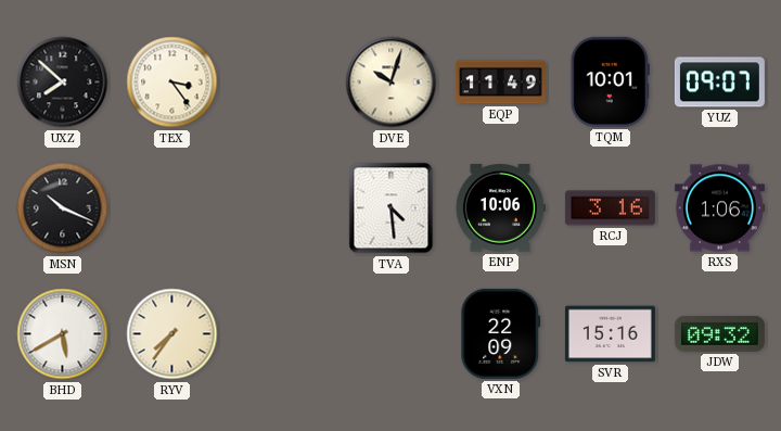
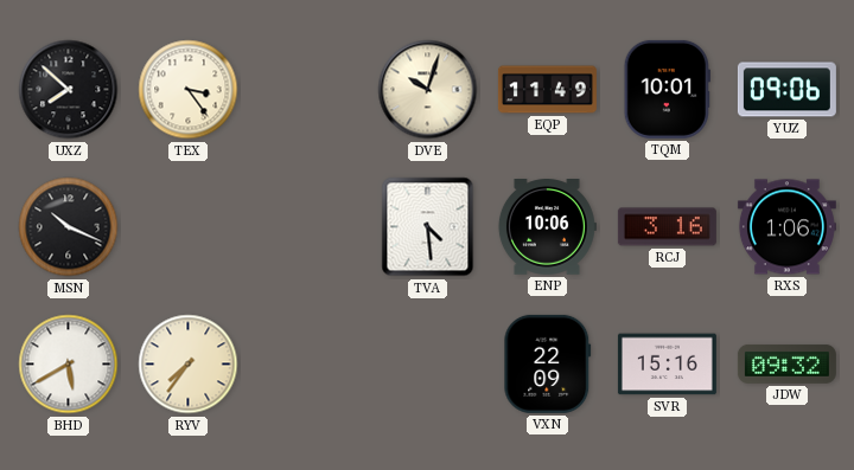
YUZ: 09:07 -> 09:06
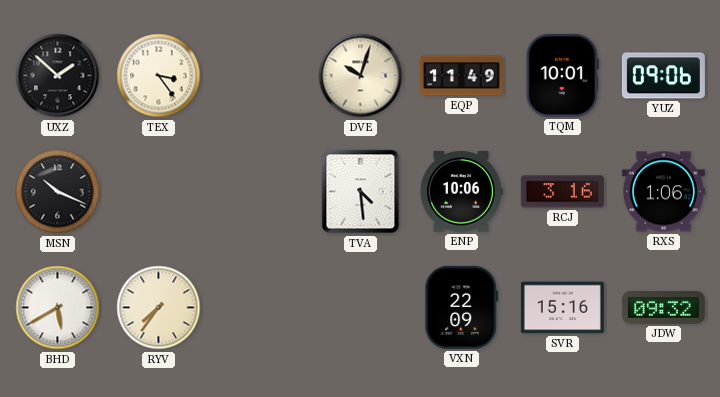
UXZ: 7:52 -> 1:52
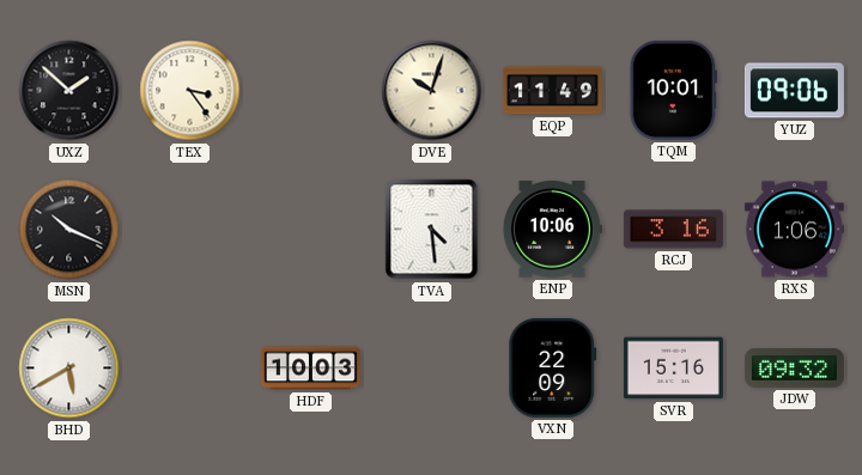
RYV: 7:36 -> none
HDF: none -> 10:03
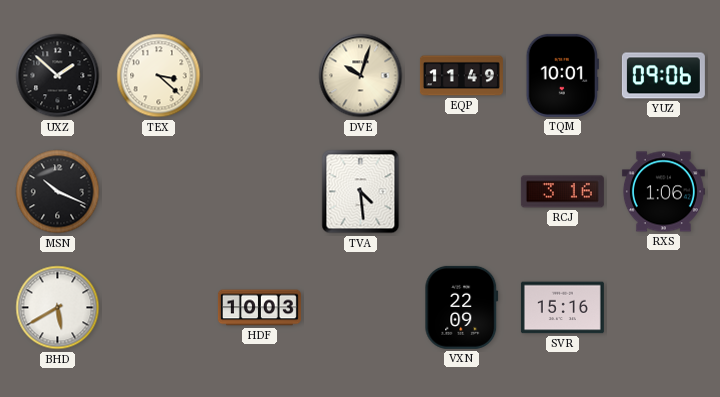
TEX: 3:24 -> 3:22
ENP: 10:06 -> none
JDW: 09:32 -> none
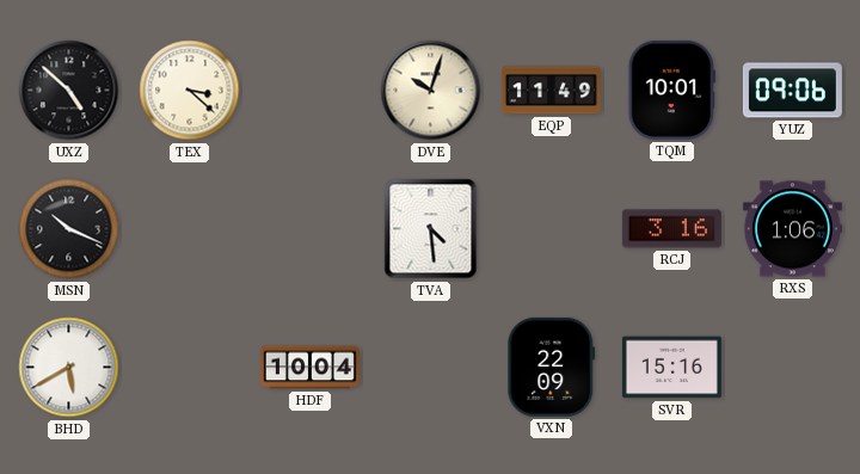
UXZ: 1:52 -> 4:52
HDF: 10:03 -> 10:04
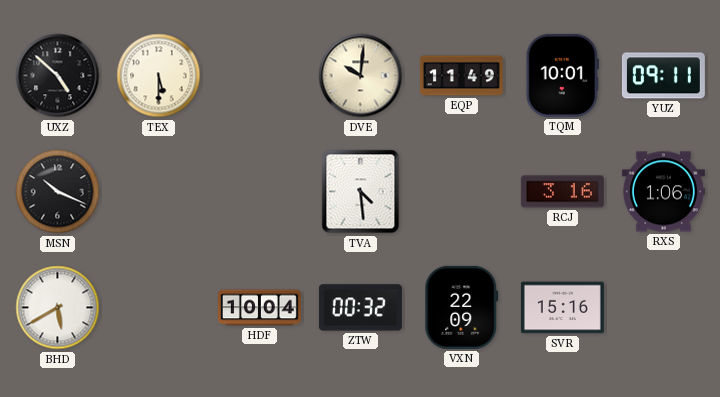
TEX: 3:22 -> 5:30
DVE: 10:03 -> 10:01
YUZ: 09:06 -> 09:11
ZTW: none -> 00:32
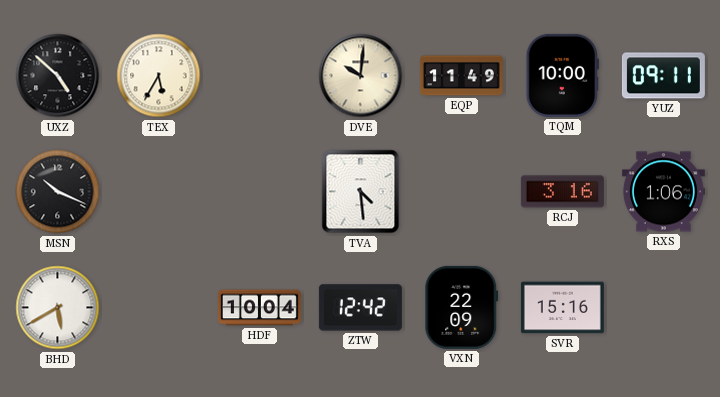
TEX: 5:30 -> 5:35
TQM: 10:01 -> 10:00
ZTW: 00:32 -> 12:42
